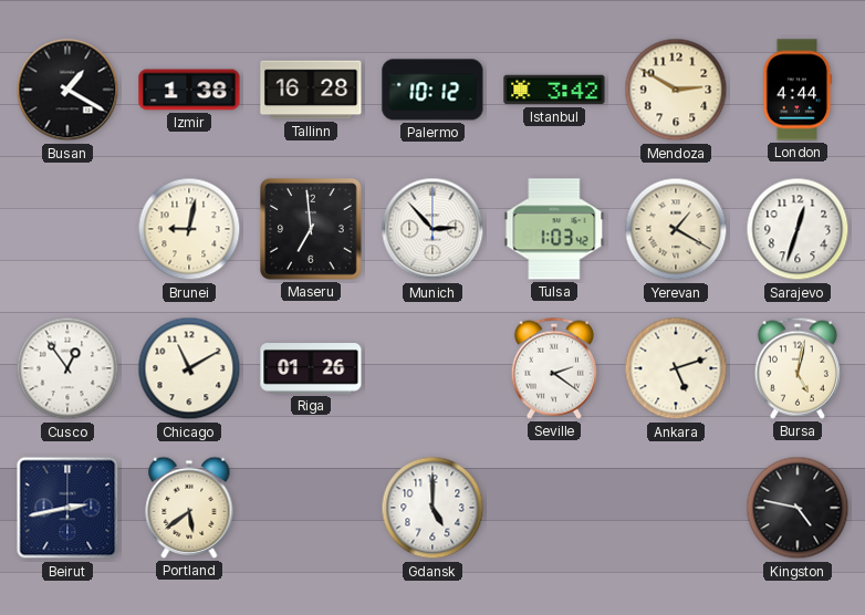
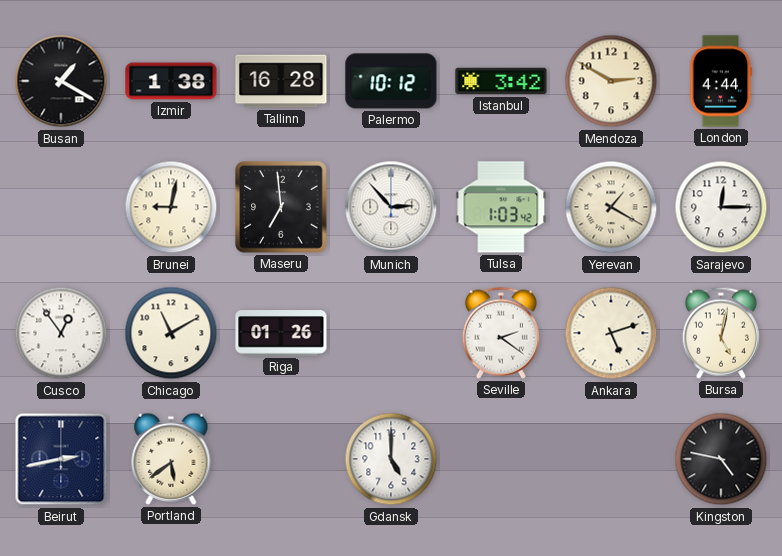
Sarajevo: 12:33 -> 12:15
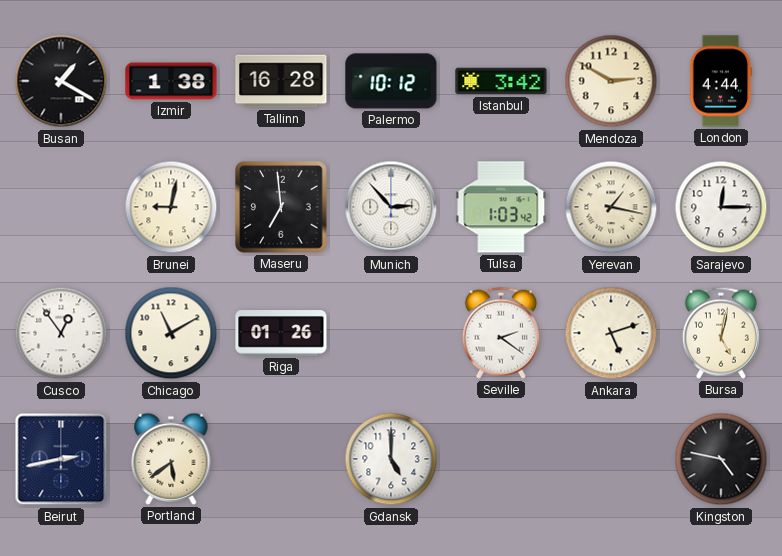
Yerevan: 1:20 -> 1:17
